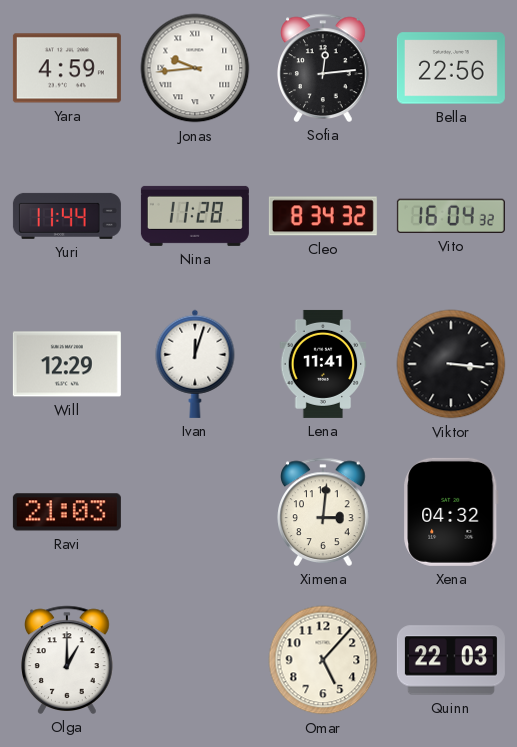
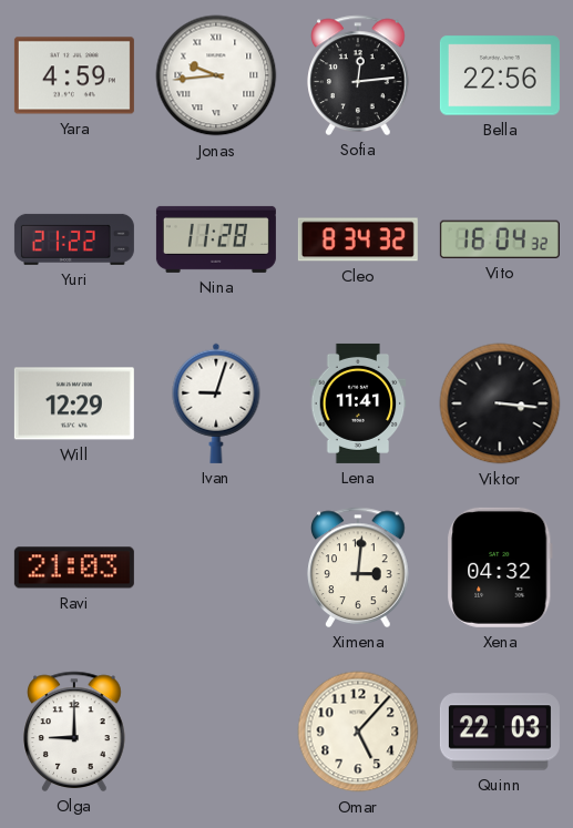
Yuri: 11:44 -> 21:22
Ivan: 12:03 -> 9:03
Olga: 1:00 -> 9:00
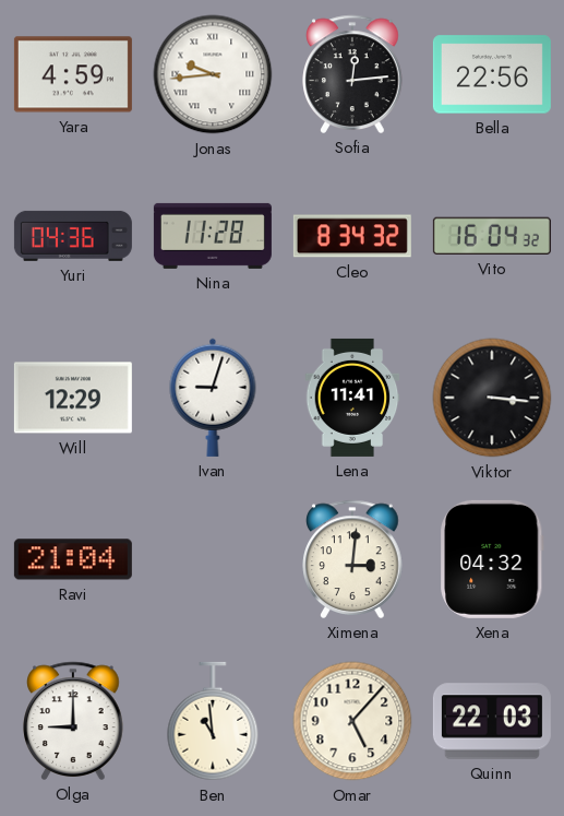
Yuri: 21:22 -> 04:36
Ravi: 21:03 -> 21:04
Ben: none -> 10:59
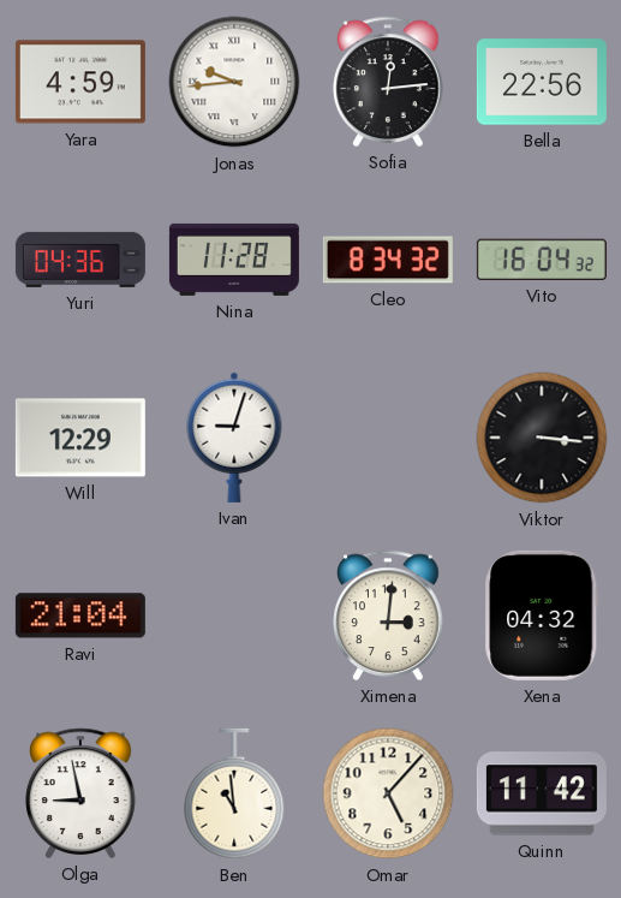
Lena: 11:41 -> none
Olga: 9:00 -> 8:58
Quinn: 22:03 -> 11:42
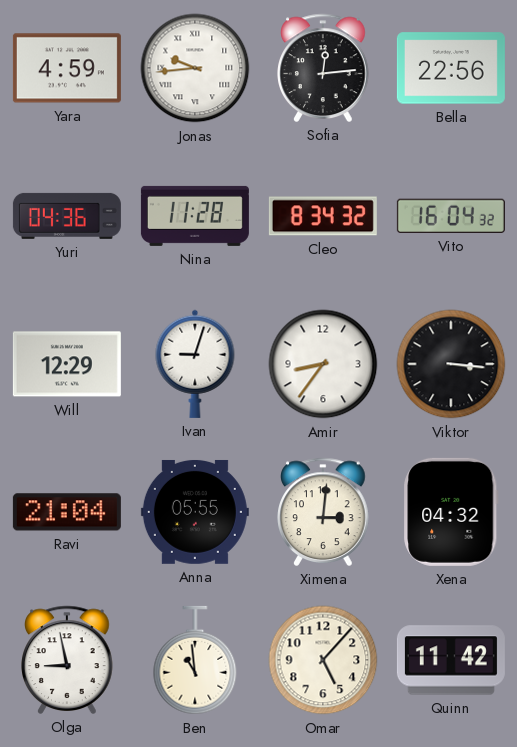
Amir: none -> 8:36
Anna: none -> 05:55
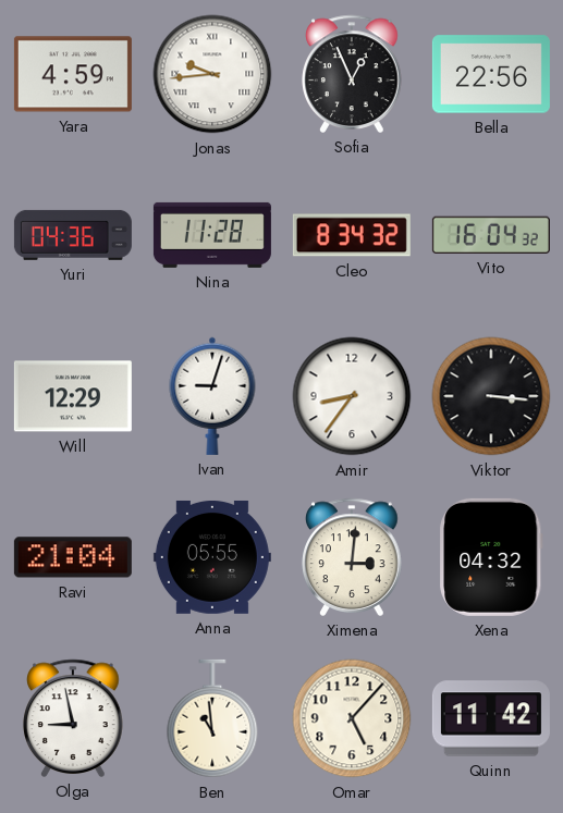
Sofia: 12:14 -> 12:56
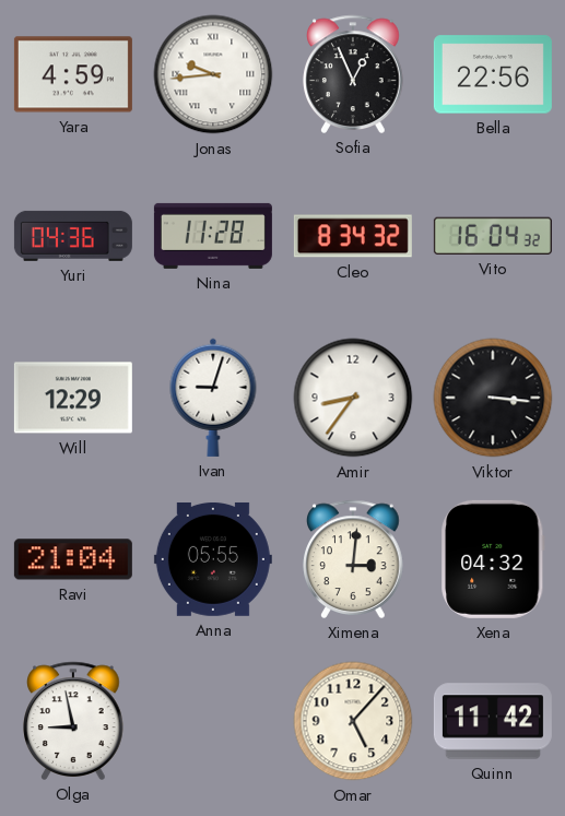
Ben: 10:59 -> none
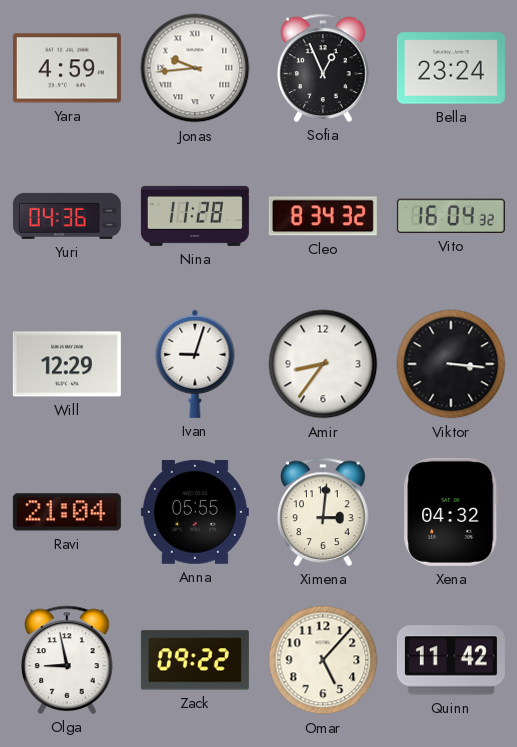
Bella: 22:56 -> 23:24
Zack: none -> 09:22
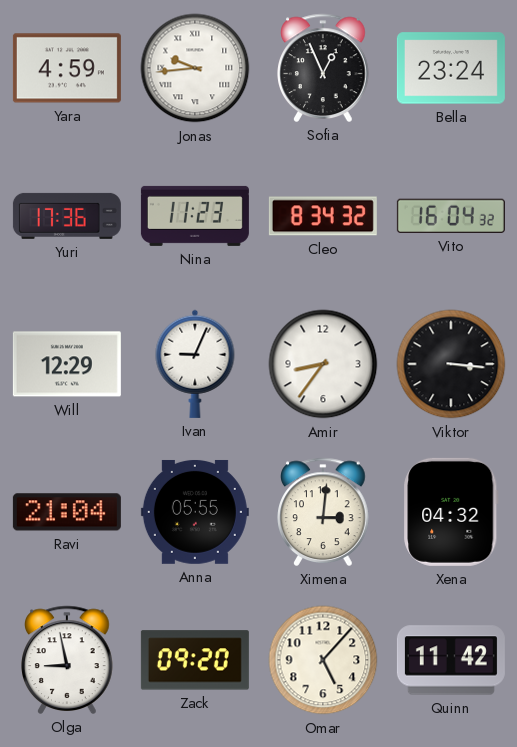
Yuri: 04:36 -> 17:36
Nina: 11:28 -> 11:23
Ivan: 9:03 -> 9:04
Zack: 09:22 -> 09:20
